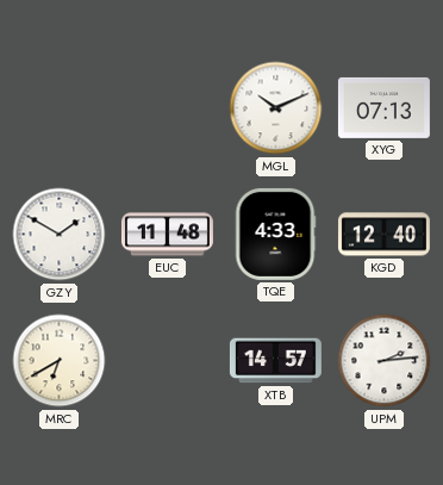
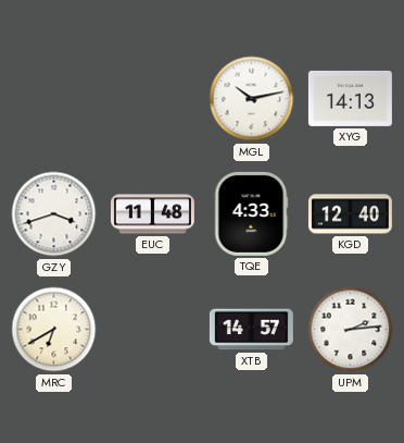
MGL: 10:11 -> 10:13
XYG: 07:13 -> 14:13
GZY: 1:50 -> 3:42
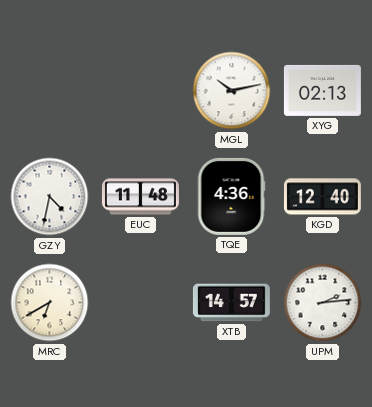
XYG: 14:13 -> 02:13
GZY: 3:42 -> 4:32
TQE: 4:33 -> 4:36
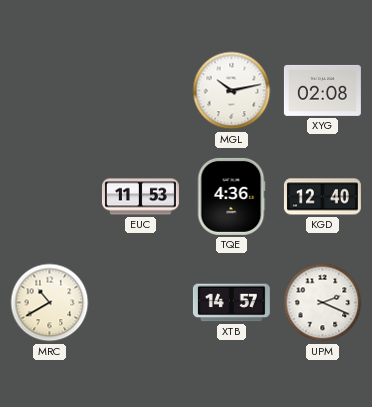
XYG: 02:13 -> 02:08
GZY: 4:32 -> none
EUC: 11:48 -> 11:53
MRC: 6:40 -> 10:40
UPM: 2:14 -> 2:19
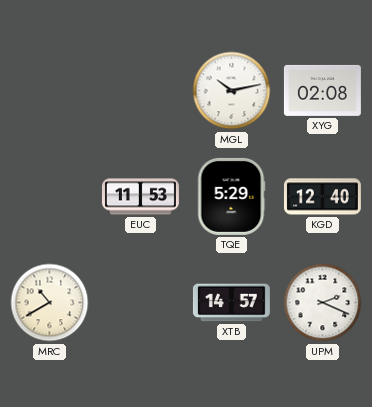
TQE: 4:36 -> 5:29
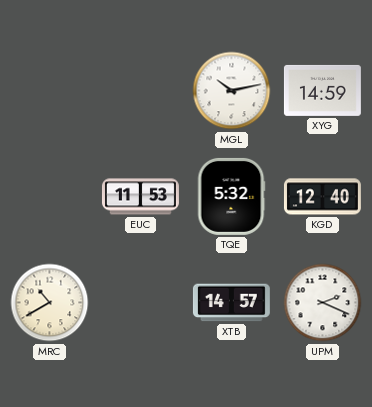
XYG: 02:08 -> 14:59
TQE: 5:29 -> 5:32
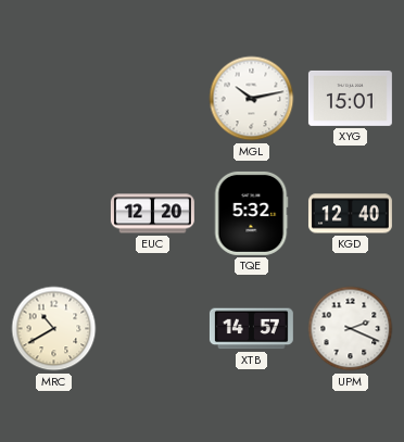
XYG: 14:59 -> 15:01
EUC: 11:53 -> 12:20
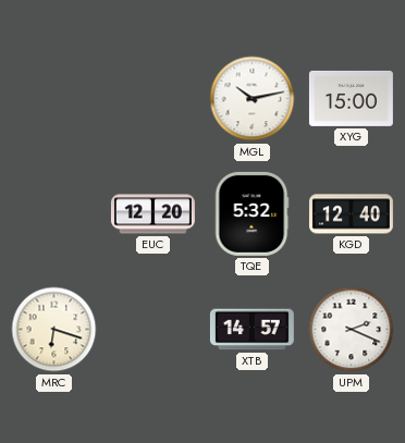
XYG: 15:01 -> 15:00
MRC: 10:40 -> 6:18
